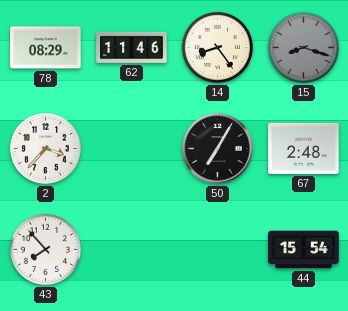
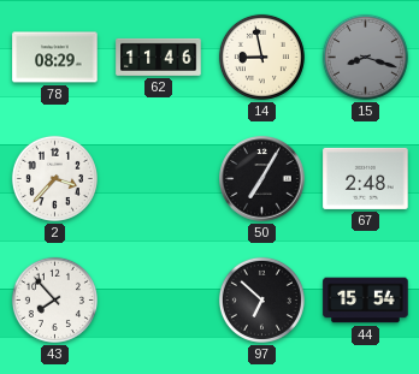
14: 8:24 -> 8:58
97: none -> 6:52
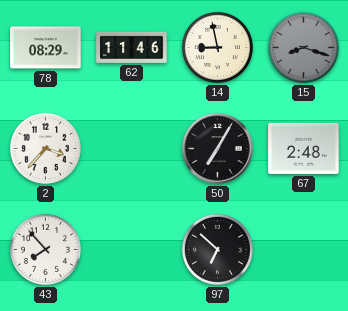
44: 15:54 -> none
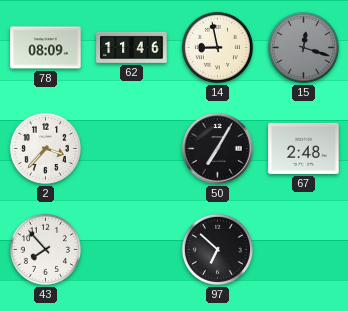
78: 08:29 -> 08:09
15: 8:18 -> 12:18
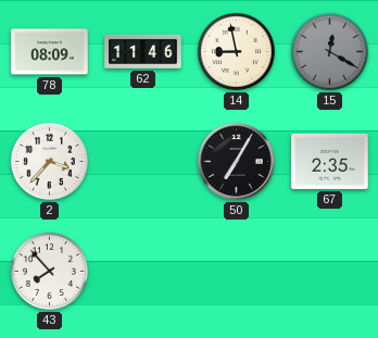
15: 12:18 -> 12:20
67: 2:48 -> 2:35
97: 6:52 -> none
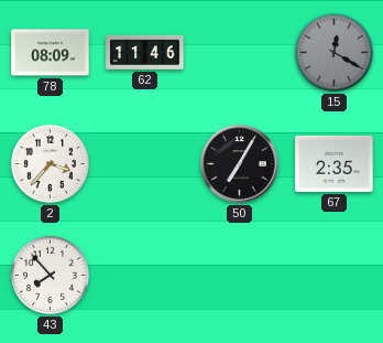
14: 8:58 -> none
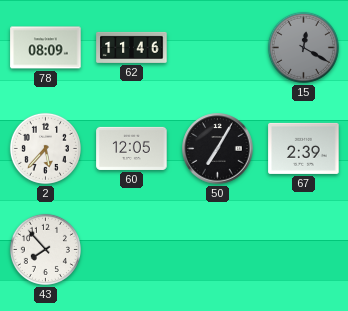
2: 3:37 -> 5:37
60: none -> 12:05
67: 2:35 -> 2:39
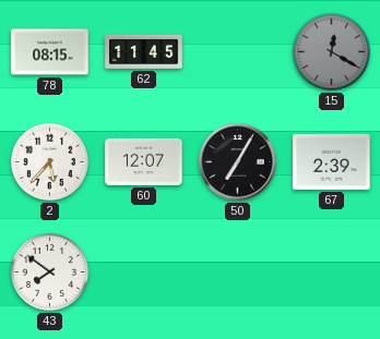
78: 08:09 -> 08:15
62: 11:46 -> 11:45
60: 12:05 -> 12:07
43: 7:53 -> 7:51
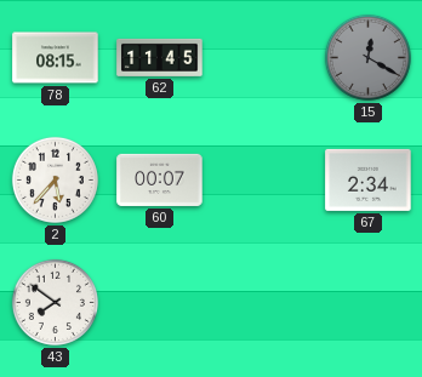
60: 12:07 -> 00:07
50: 7:05 -> none
67: 2:39 -> 2:34
